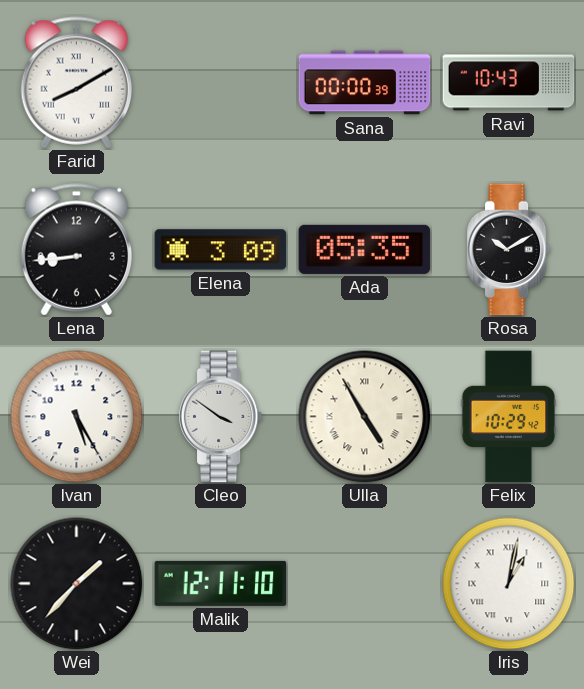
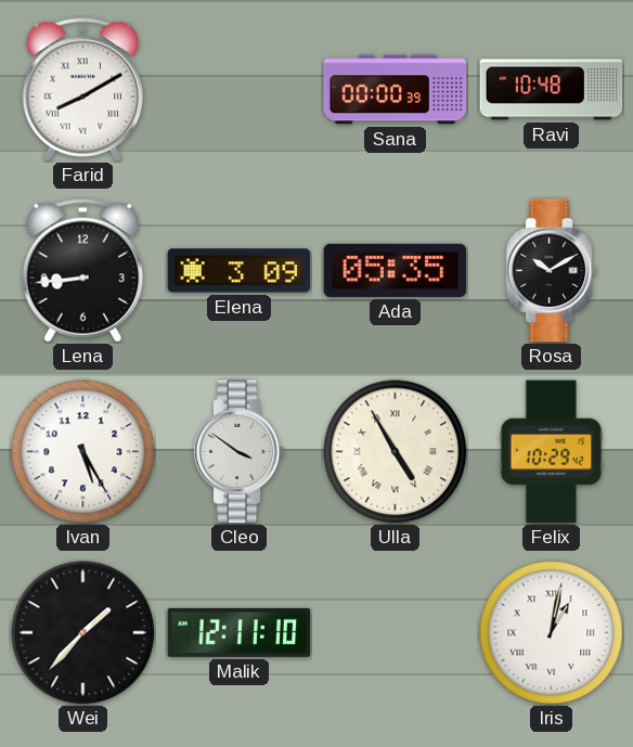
Ravi: 10:43 -> 10:48
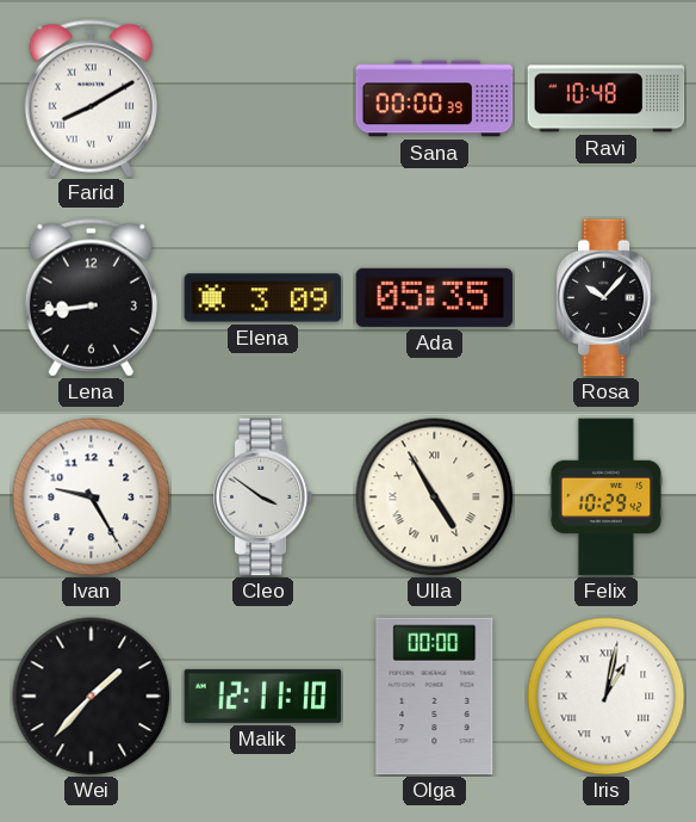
Rosa: 10:10 -> 10:07
Ivan: 5:25 -> 9:25
Olga: none -> 00:00
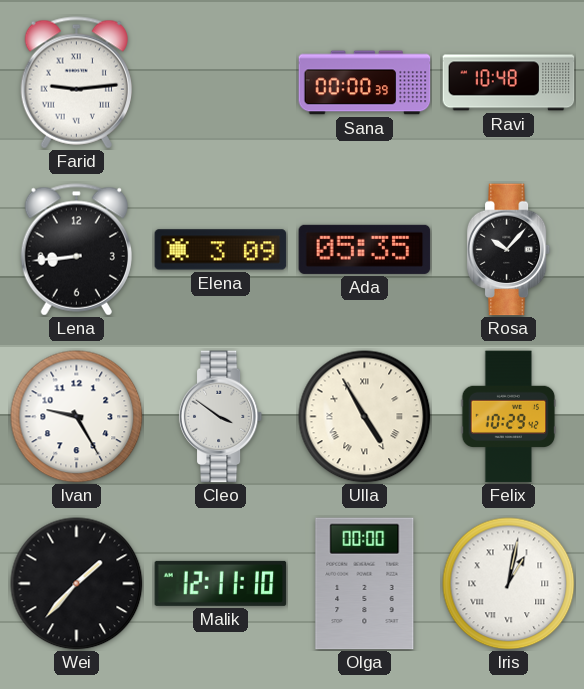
Farid: 8:10 -> 9:14
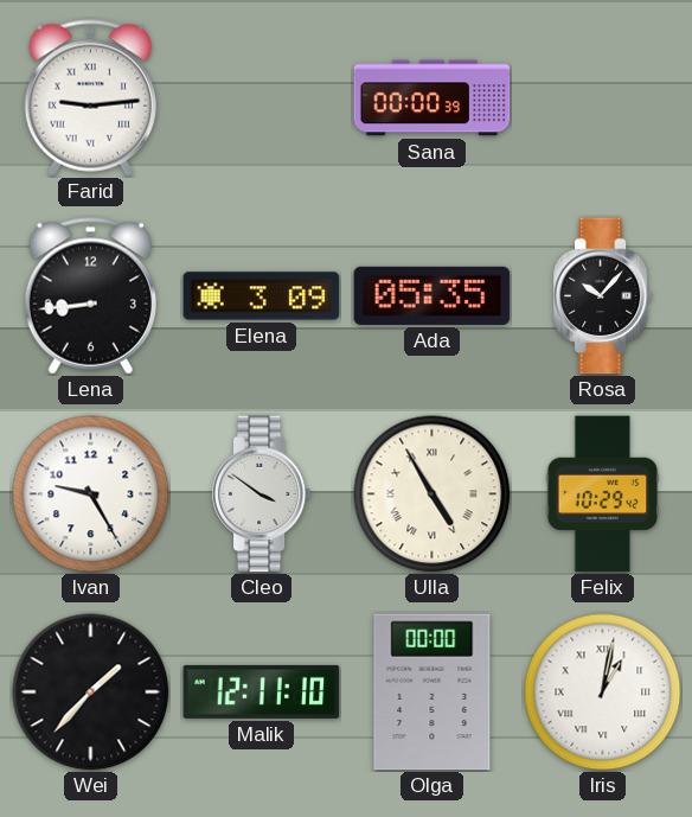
Ravi: 10:48 -> none
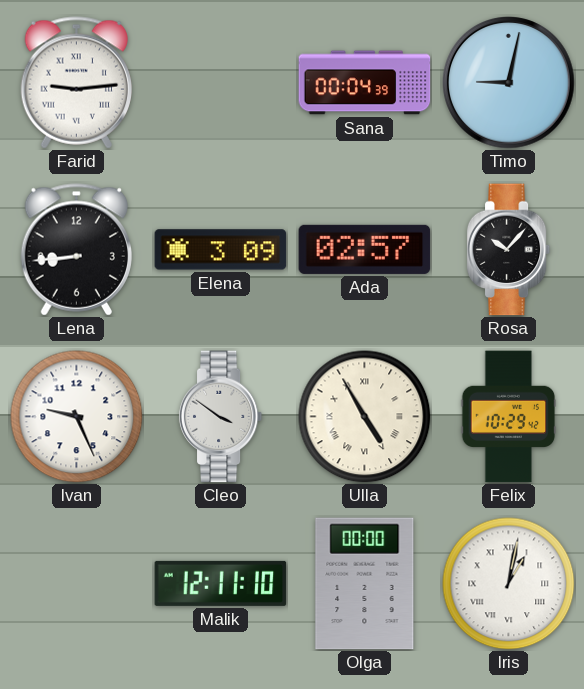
Sana: 00:00 -> 00:04
Timo: none -> 9:02
Ada: 05:35 -> 02:57
Ivan: 9:25 -> 9:26
Wei: 1:37 -> none
